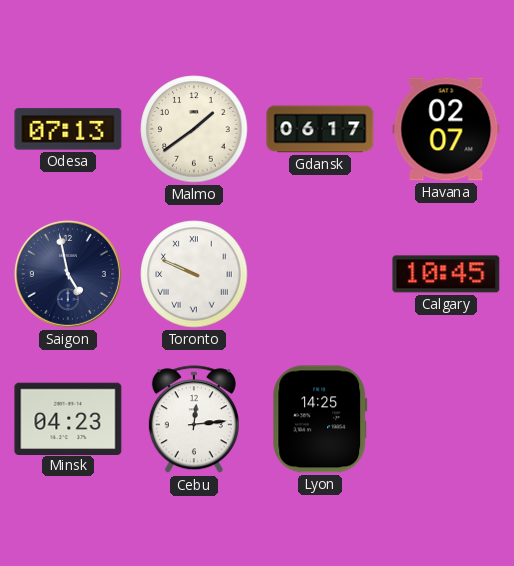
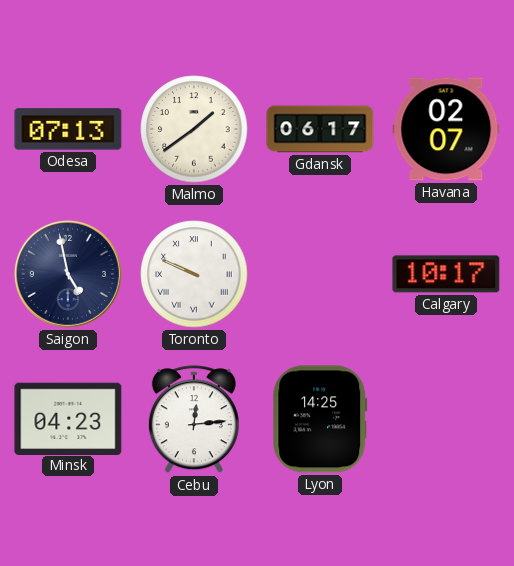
Calgary: 10:45 -> 10:17
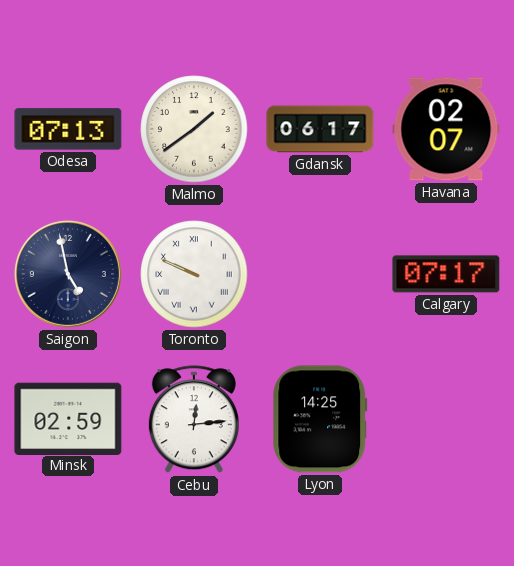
Calgary: 10:17 -> 07:17
Minsk: 04:23 -> 02:59
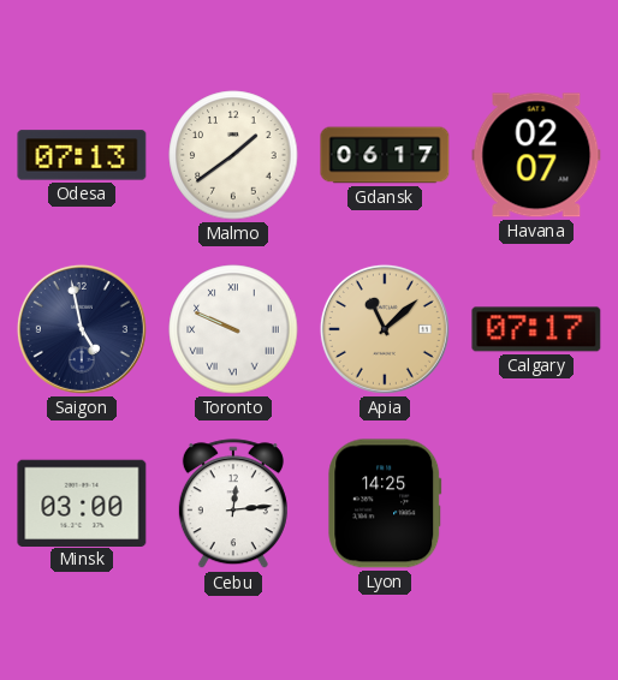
Apia: none -> 11:08
Minsk: 02:59 -> 03:00
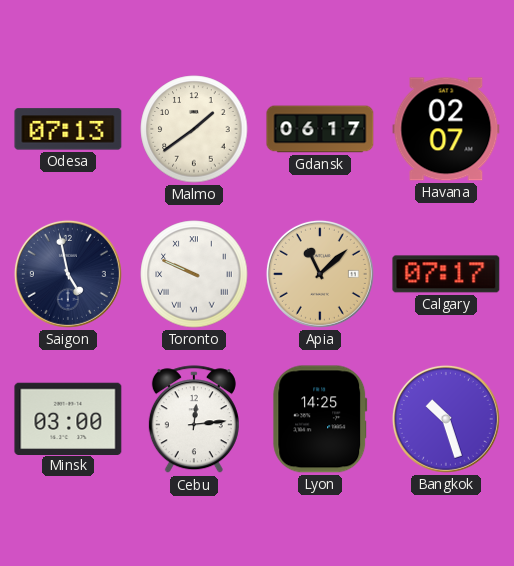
Bangkok: none -> 10:27
